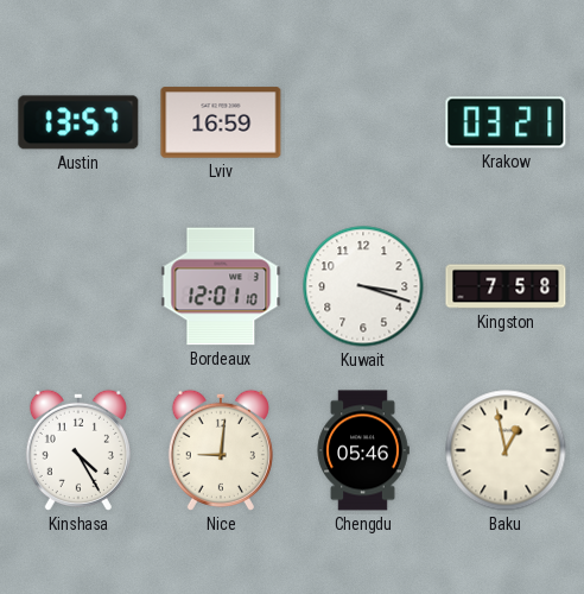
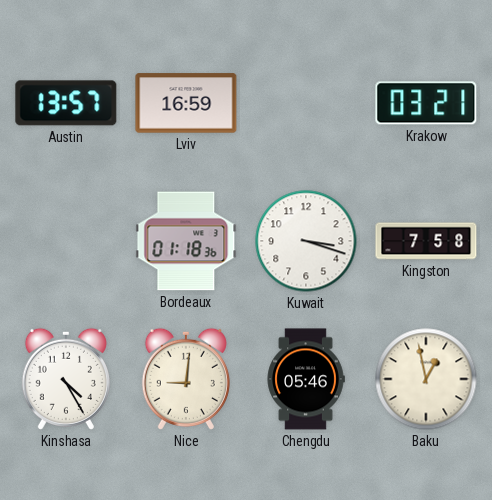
Bordeaux: 12:01 -> 01:18
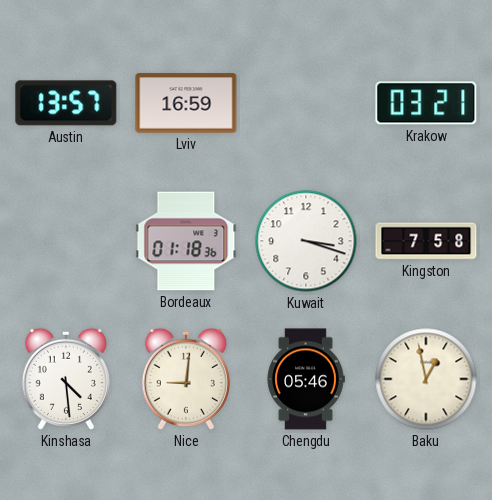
Kinshasa: 4:25 -> 4:29
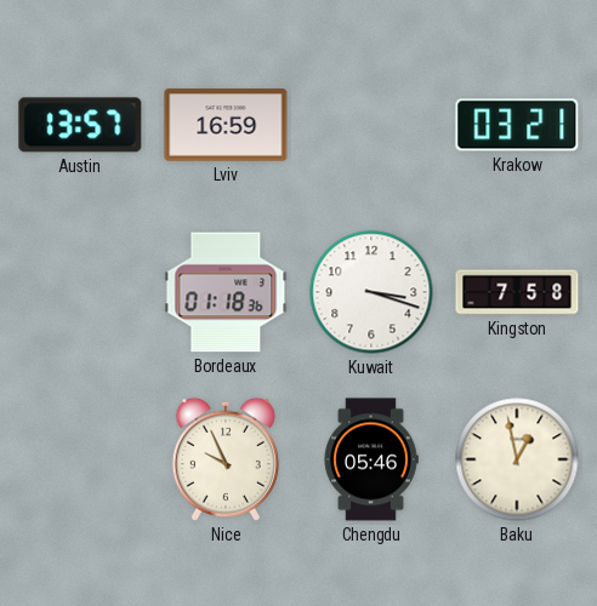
Kinshasa: 4:29 -> none
Nice: 9:01 -> 9:56
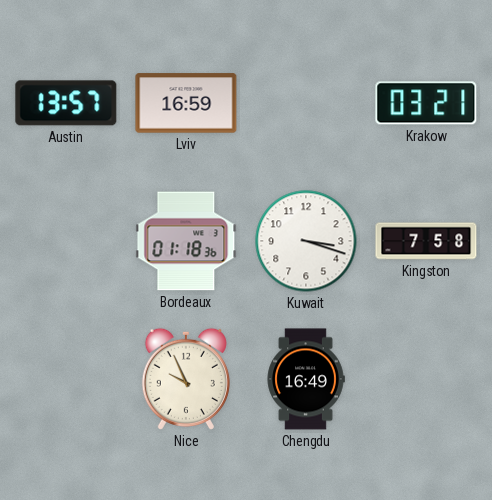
Chengdu: 05:46 -> 16:49
Baku: 12:58 -> none
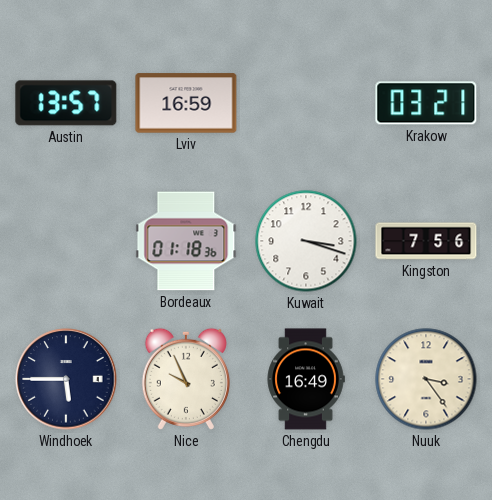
Kingston: 7:58 -> 7:56
Windhoek: none -> 5:45
Nuuk: none -> 3:24
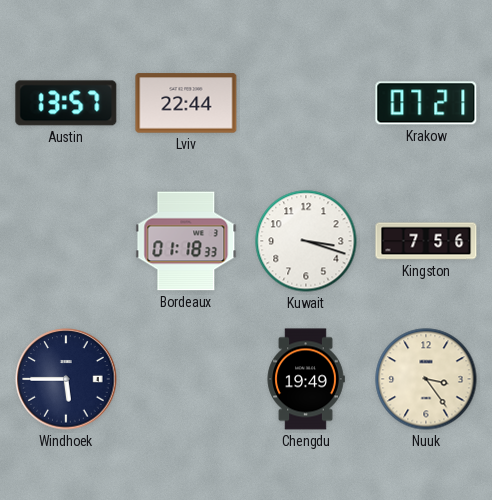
Lviv: 16:59 -> 22:44
Krakow: 03:21 -> 07:21
Bordeaux: 01:18:36 -> 01:18:33
Nice: 9:56 -> none
Chengdu: 16:49 -> 19:49
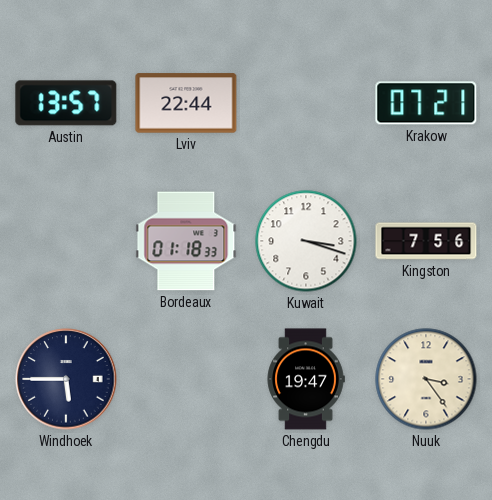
Chengdu: 19:49 -> 19:47
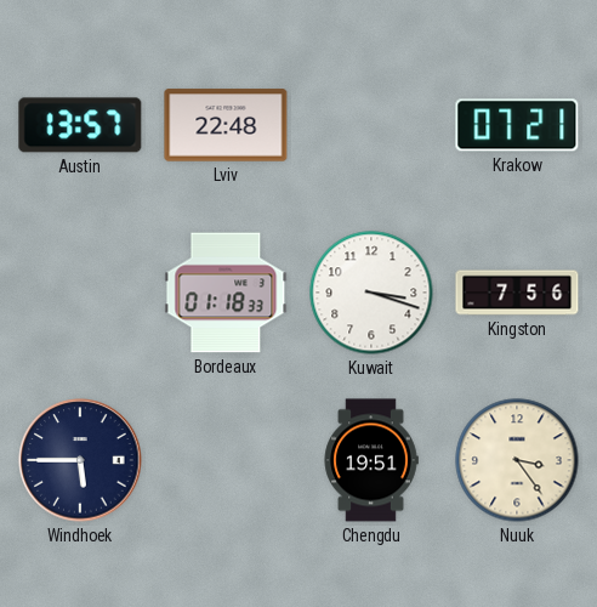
Lviv: 22:44 -> 22:48
Chengdu: 19:47 -> 19:51
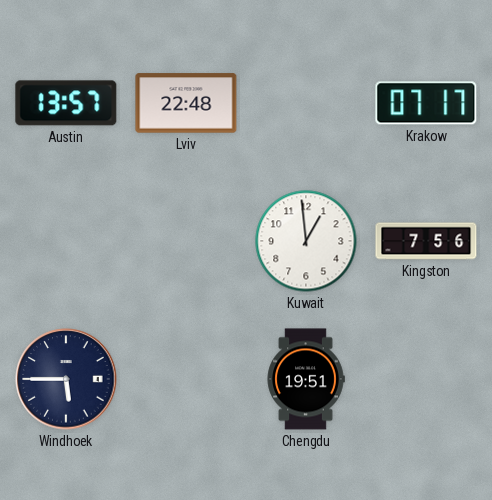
Krakow: 07:21 -> 07:17
Bordeaux: 01:18 -> none
Kuwait: 3:18 -> 12:59
Nuuk: 3:24 -> none
